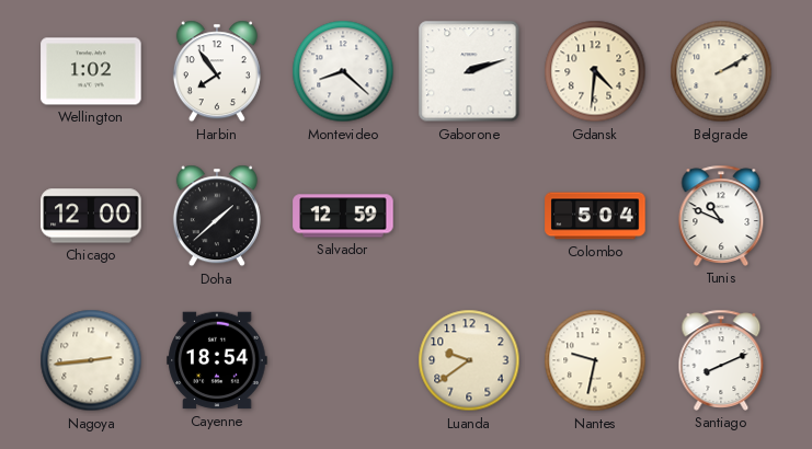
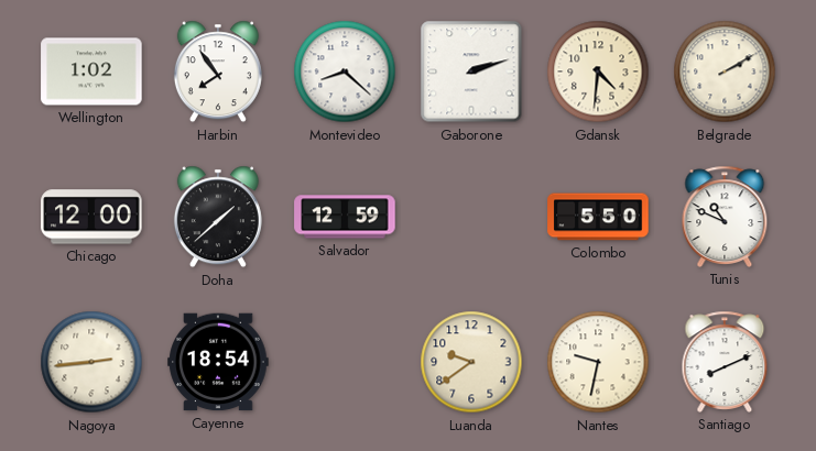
Colombo: 5:04 -> 5:50
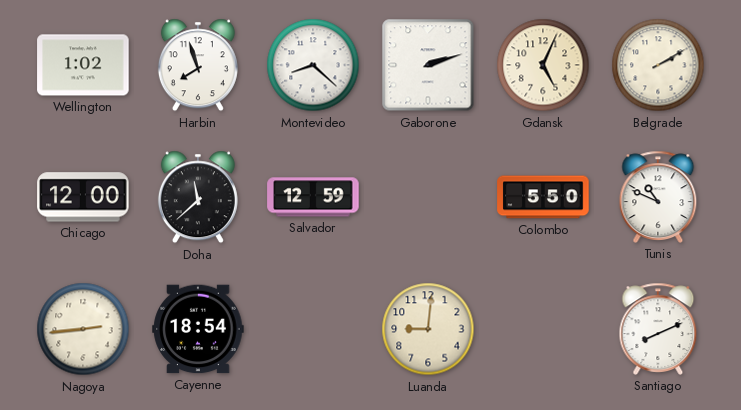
Harbin: 7:54 -> 7:57
Gdansk: 4:31 -> 5:04
Doha: 1:38 -> 11:38
Luanda: 9:39 -> 9:01
Nantes: 9:32 -> none
